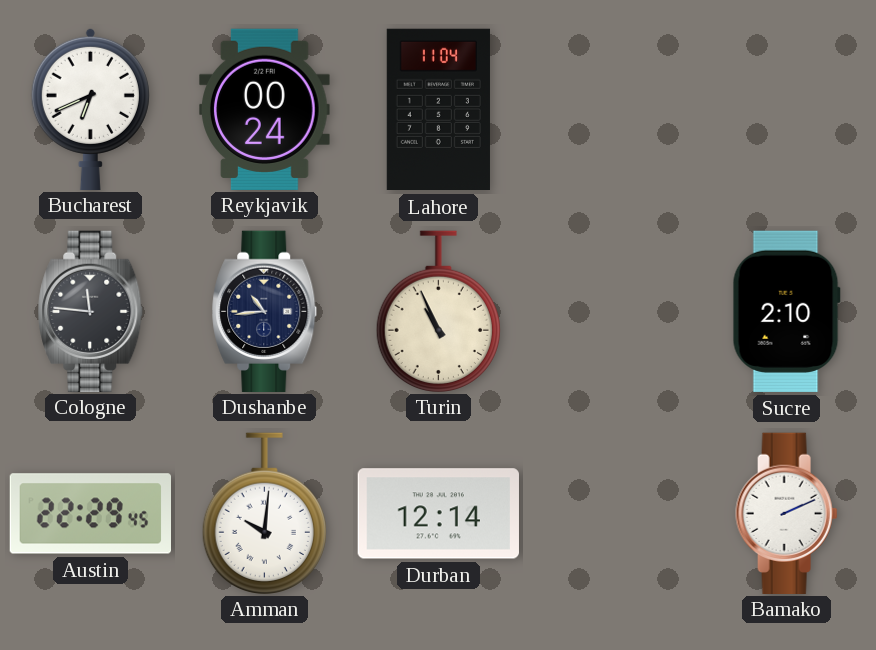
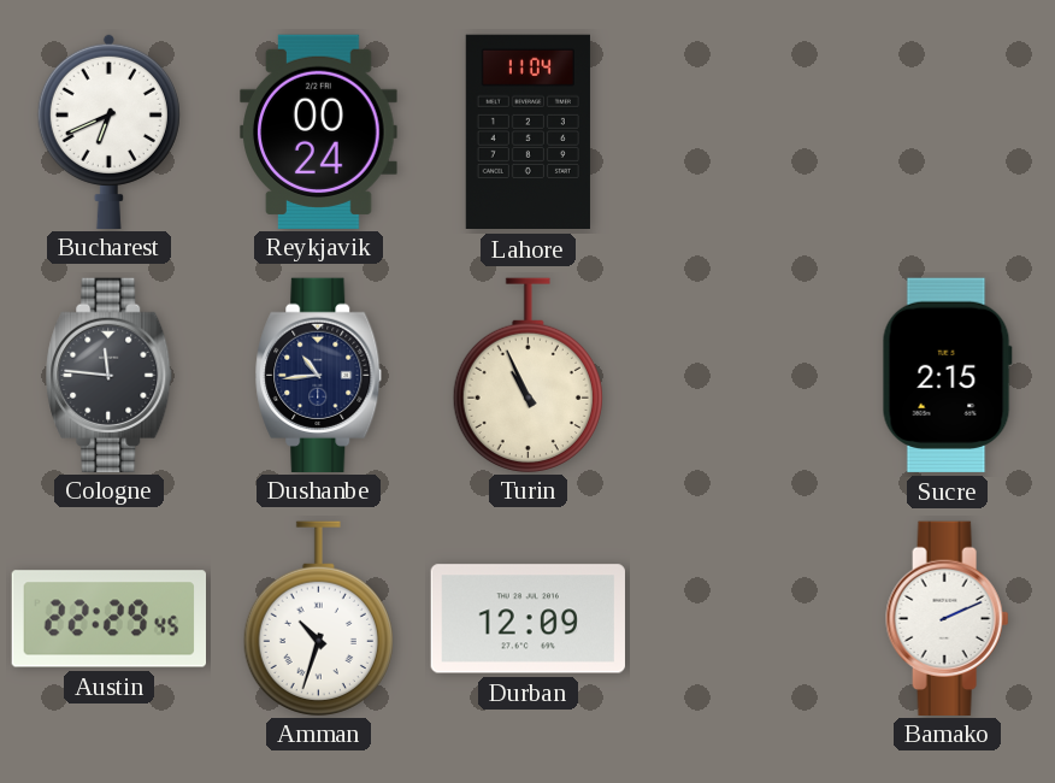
Sucre: 2:10 -> 2:15
Amman: 10:01 -> 10:33
Durban: 12:14 -> 12:09
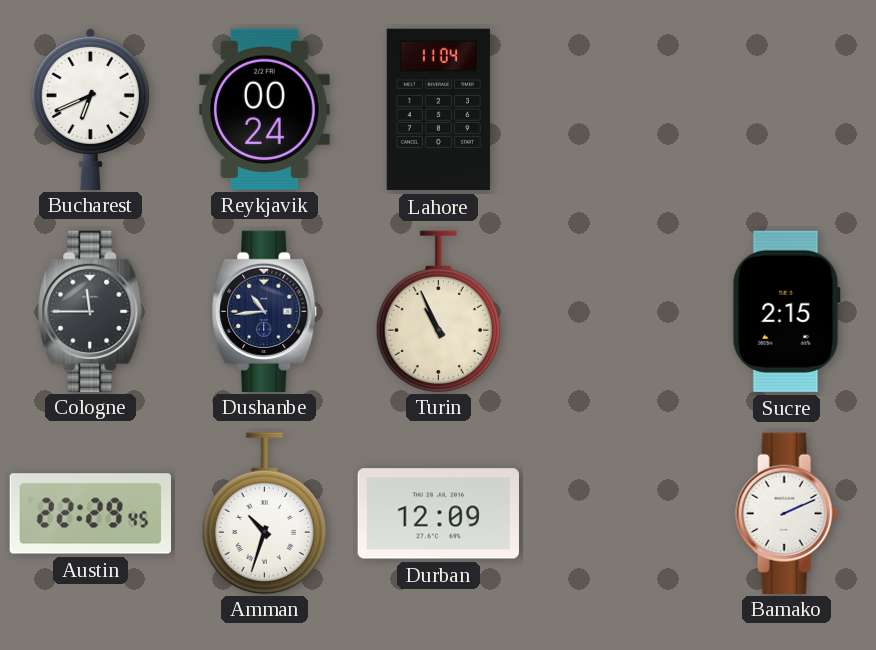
Cologne: 11:46 -> 11:45
